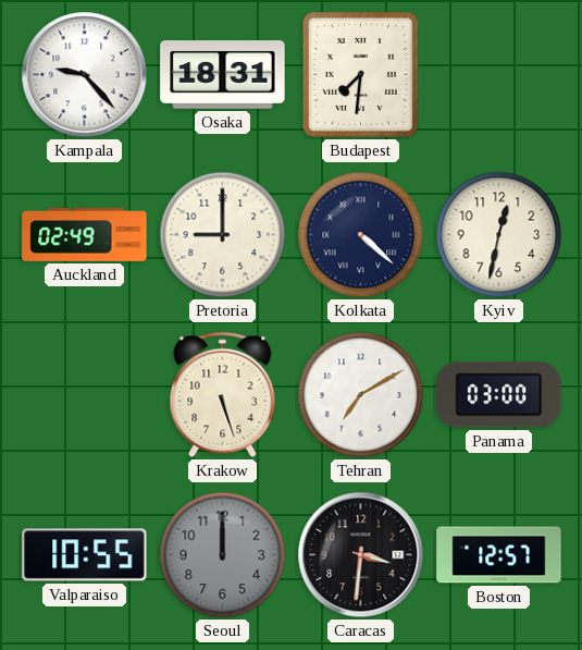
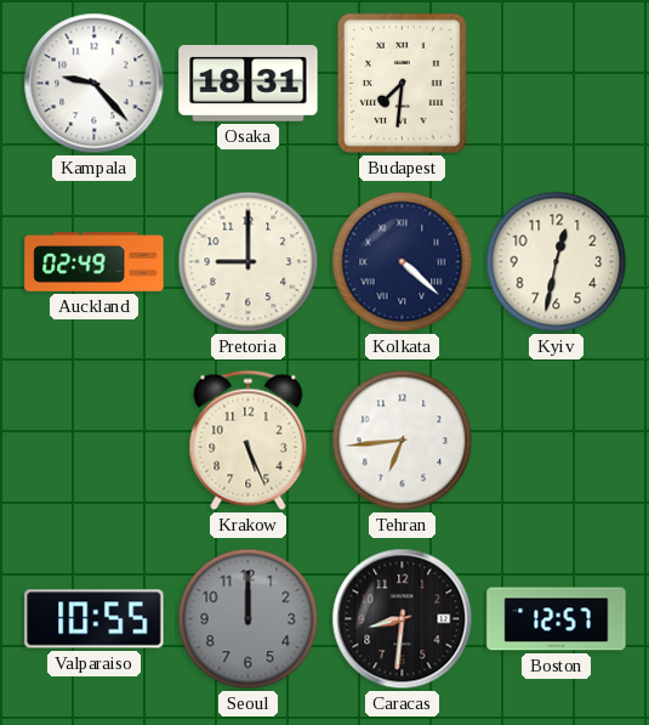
Krakow: 5:27 -> 5:26
Tehran: 7:10 -> 6:44
Panama: 03:00 -> none
Caracas: 3:31 -> 8:31
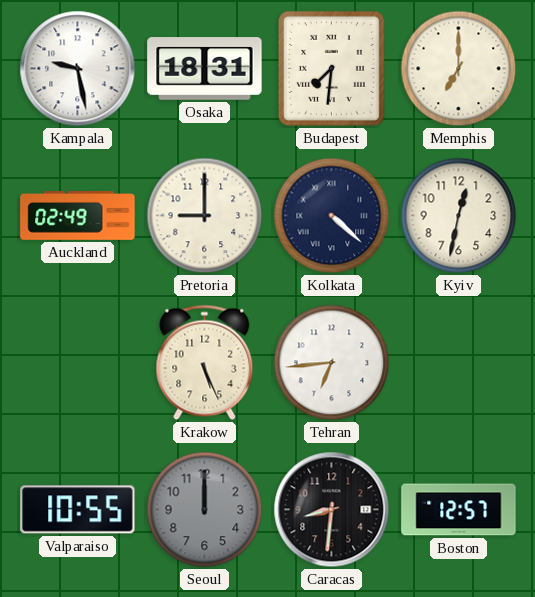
Kampala: 9:23 -> 9:28
Memphis: none -> 7:00
